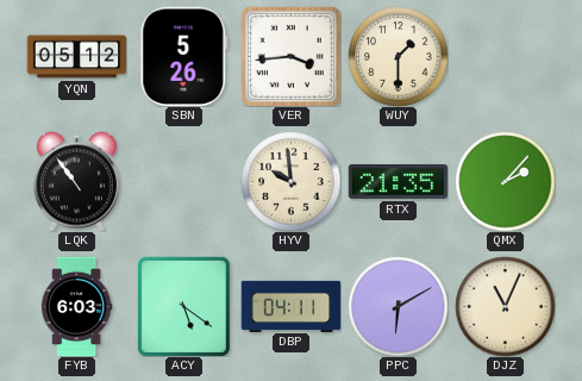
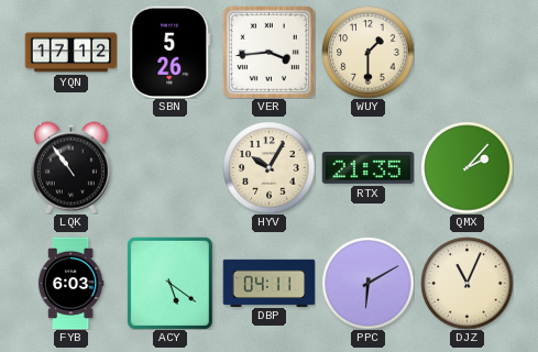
YQN: 05:12 -> 17:12
HYV: 9:59 -> 10:05
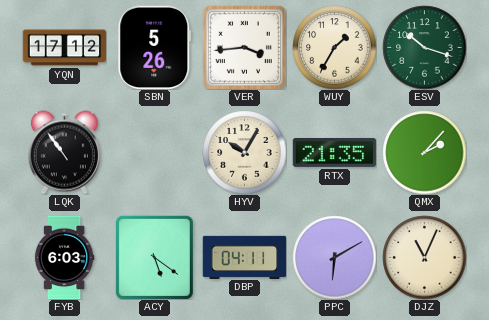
WUY: 1:30 -> 1:35
ESV: none -> 10:18
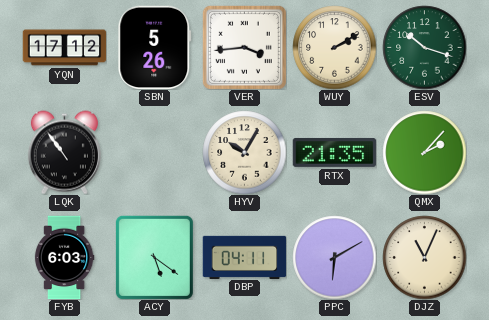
WUY: 1:35 -> 2:10
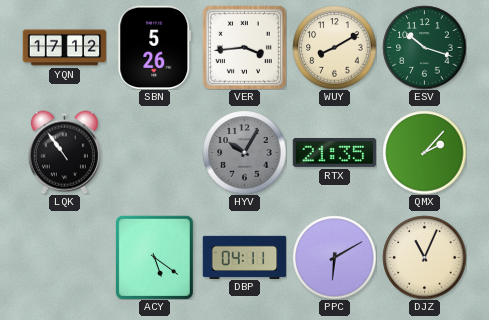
WUY: 2:10 -> 8:10
HYV dial: cream -> grey
FYB: 6:03 -> none
